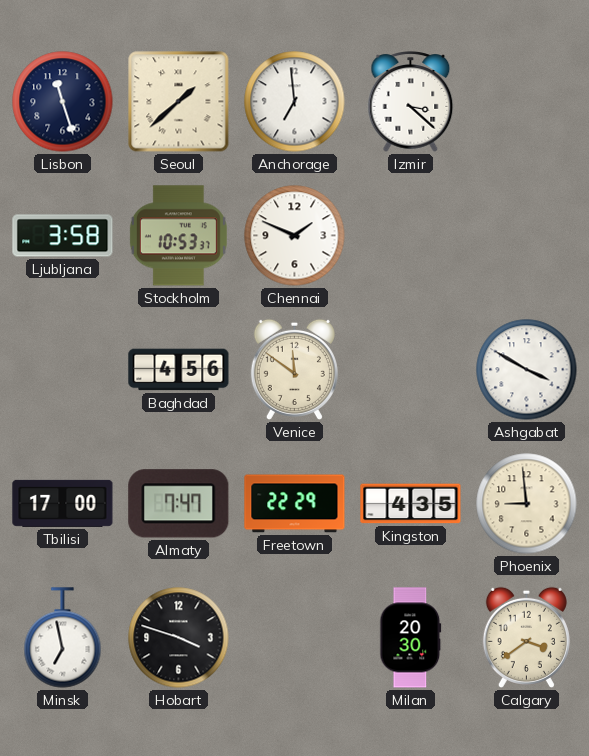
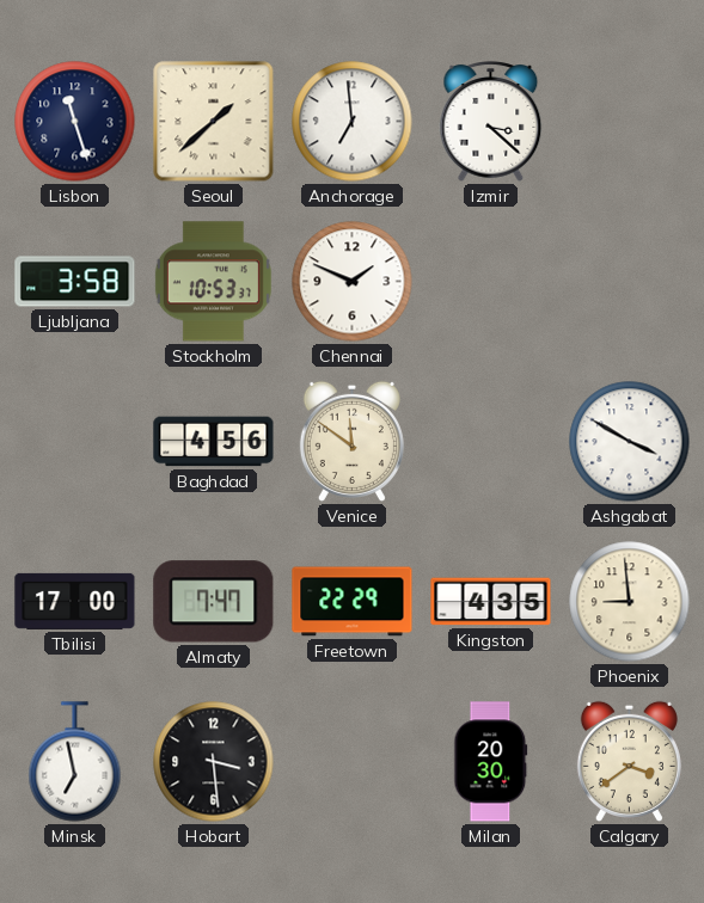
Hobart: 3:48 -> 3:29
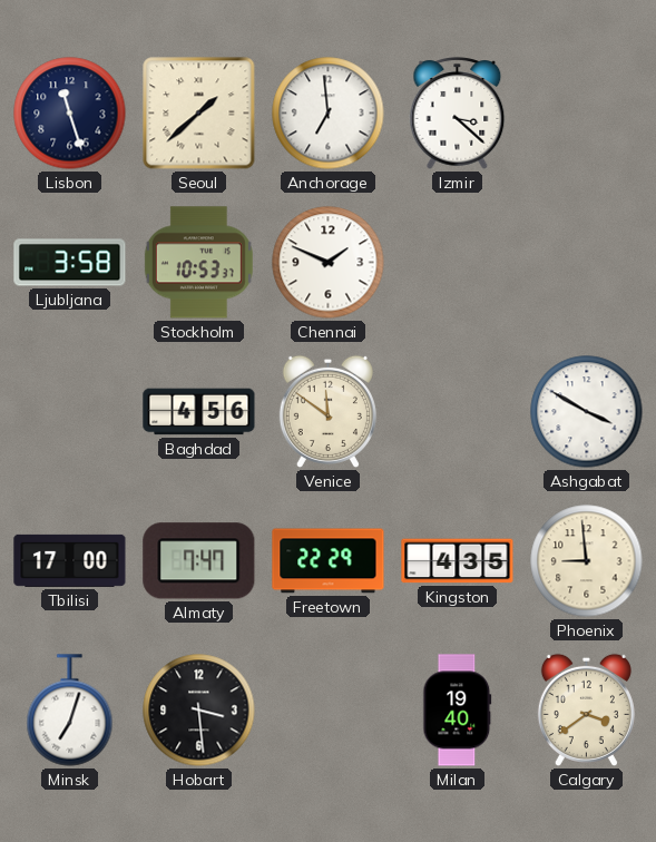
Minsk: 6:58 -> 7:03
Milan: 20:30 -> 19:40
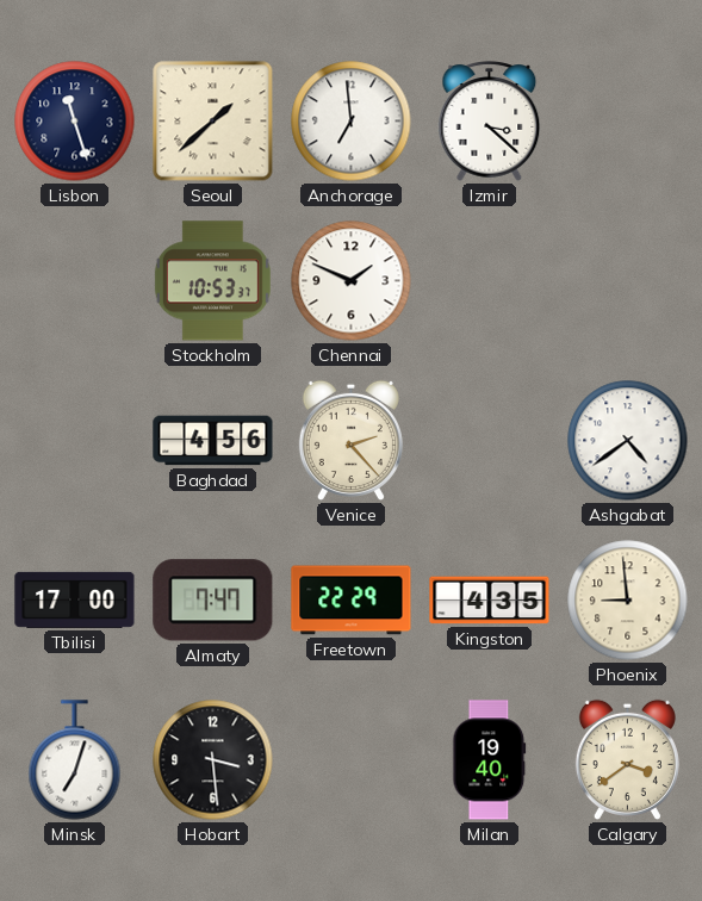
Ljubljana: 3:58 -> none
Venice: 11:51 -> 2:23
Ashgabat: 3:50 -> 4:39
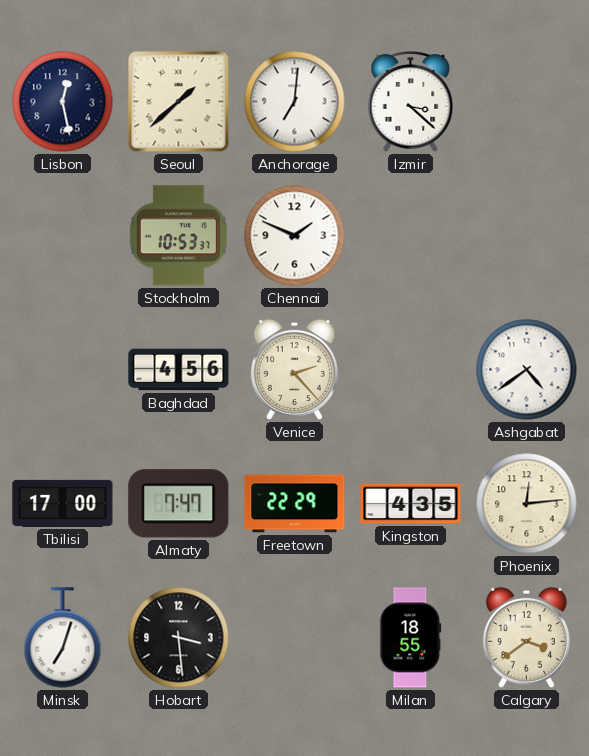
Lisbon: 11:27 -> 12:28
Anchorage: 6:59 -> 7:01
Phoenix: 8:59 -> 12:14
Milan: 19:40 -> 18:55
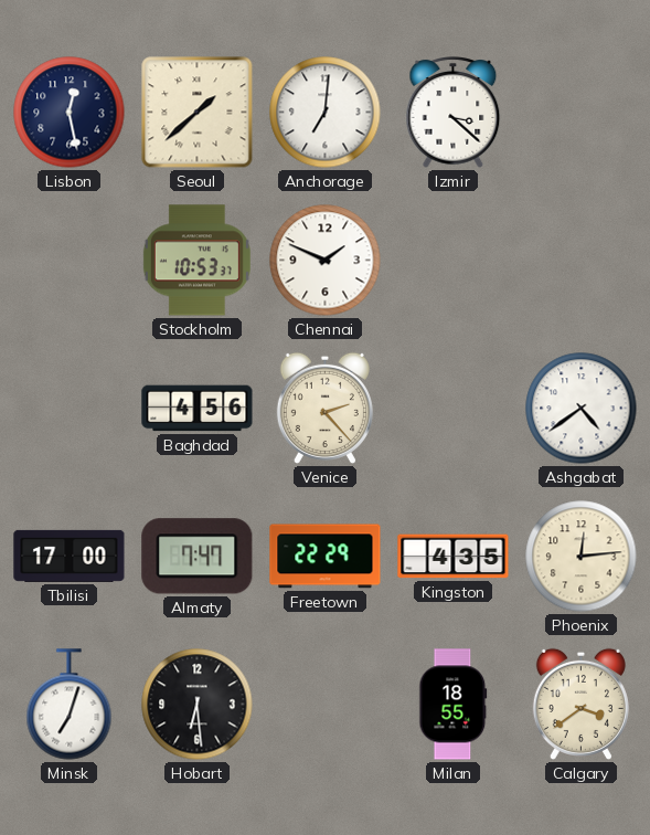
Hobart: 3:29 -> 6:29
